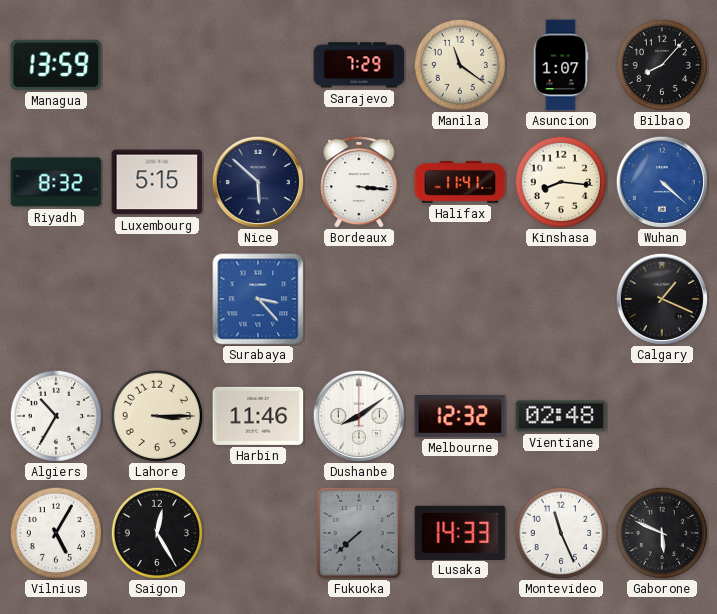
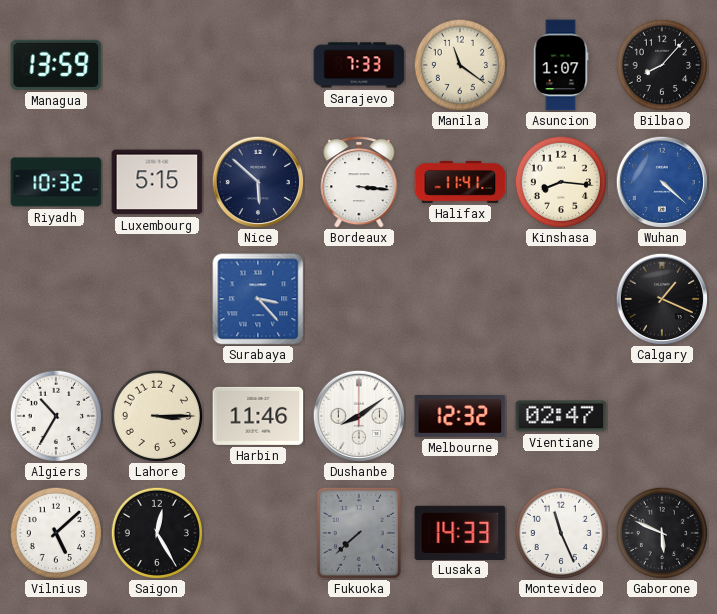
Sarajevo: 7:29 -> 7:33
Riyadh: 8:32 -> 10:32
Vientiane: 02:48 -> 02:47
Vilnius: 5:05 -> 5:08
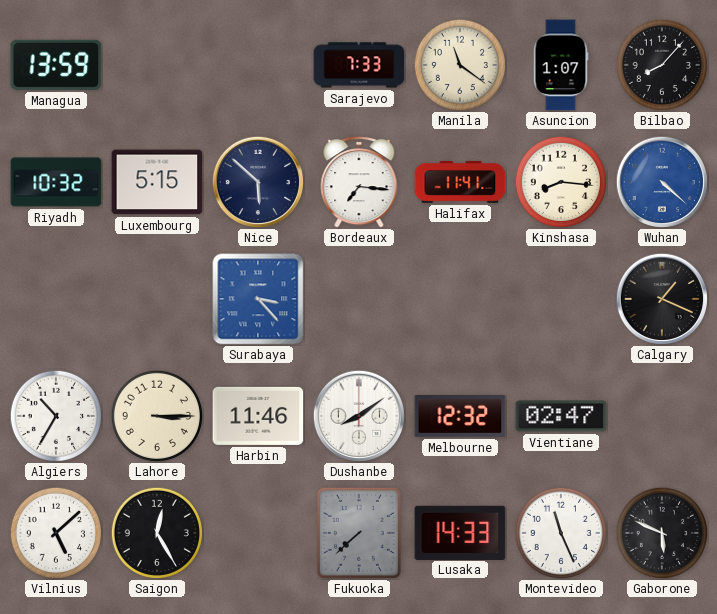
Bordeaux: 3:16 -> 7:16
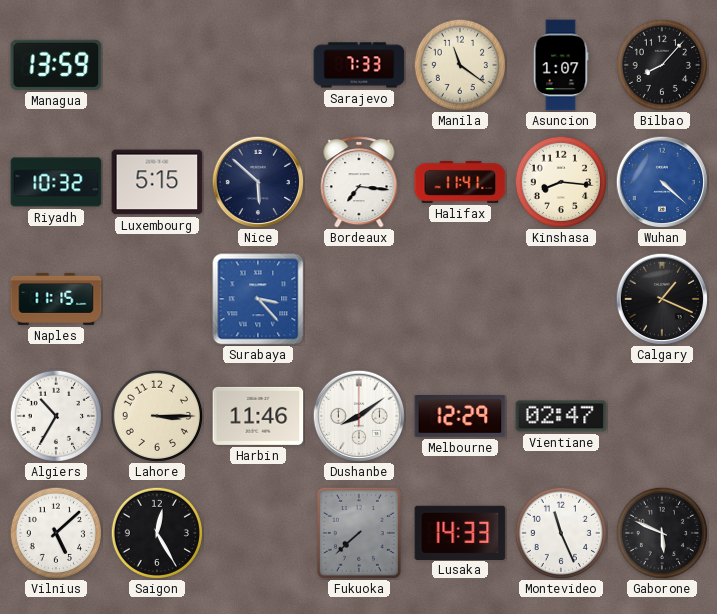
Naples: none -> 11:15
Melbourne: 12:32 -> 12:29
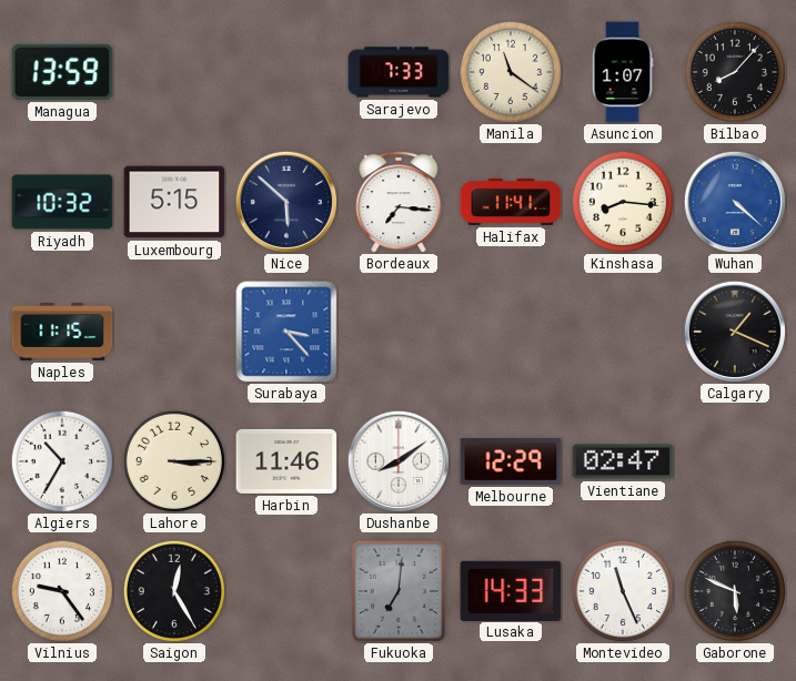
Vilnius: 5:08 -> 9:24
Fukuoka: 7:38 -> 7:01
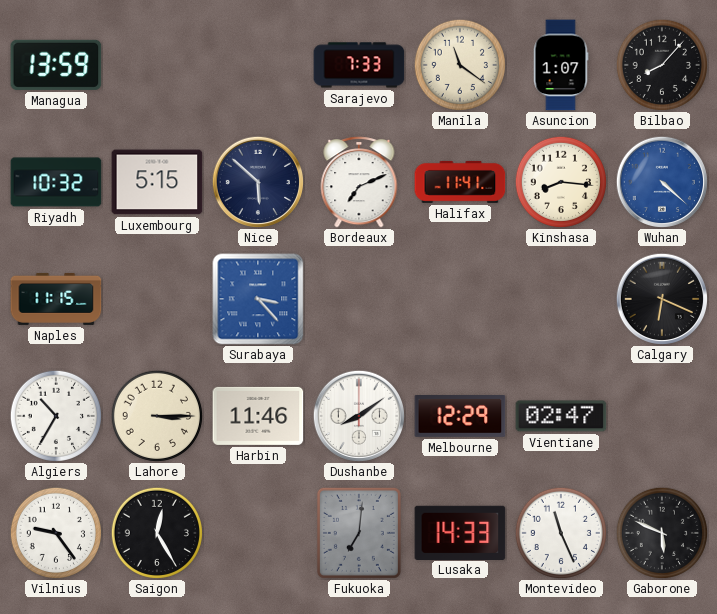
Bordeaux: 7:16 -> 7:11
Calgary: 1:19 -> 6:19
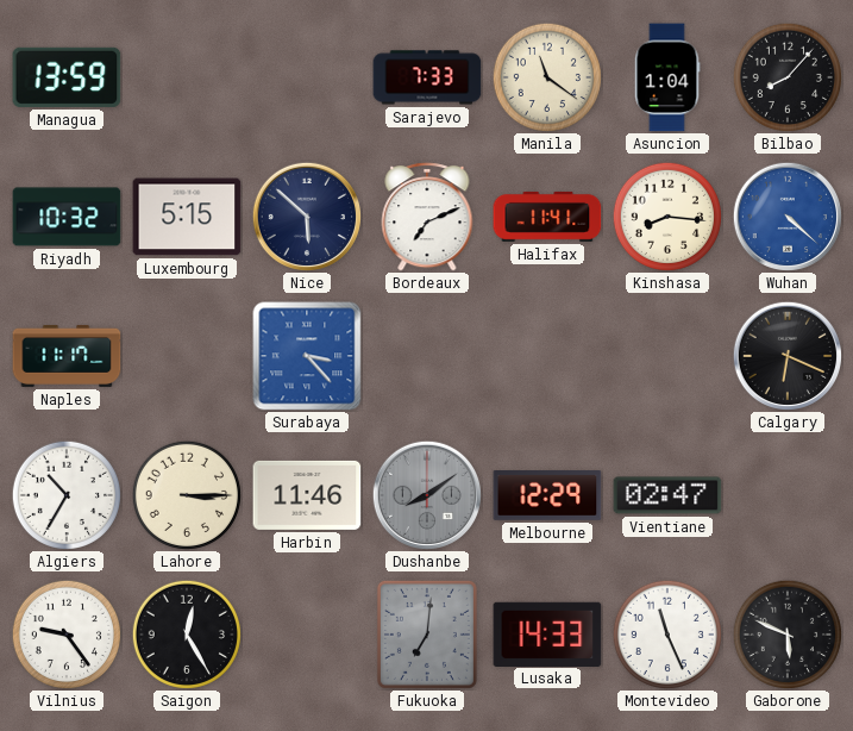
Asuncion: 1:07 -> 1:04
Naples: 11:15 -> 11:17
Dushanbe dial: white -> grey
